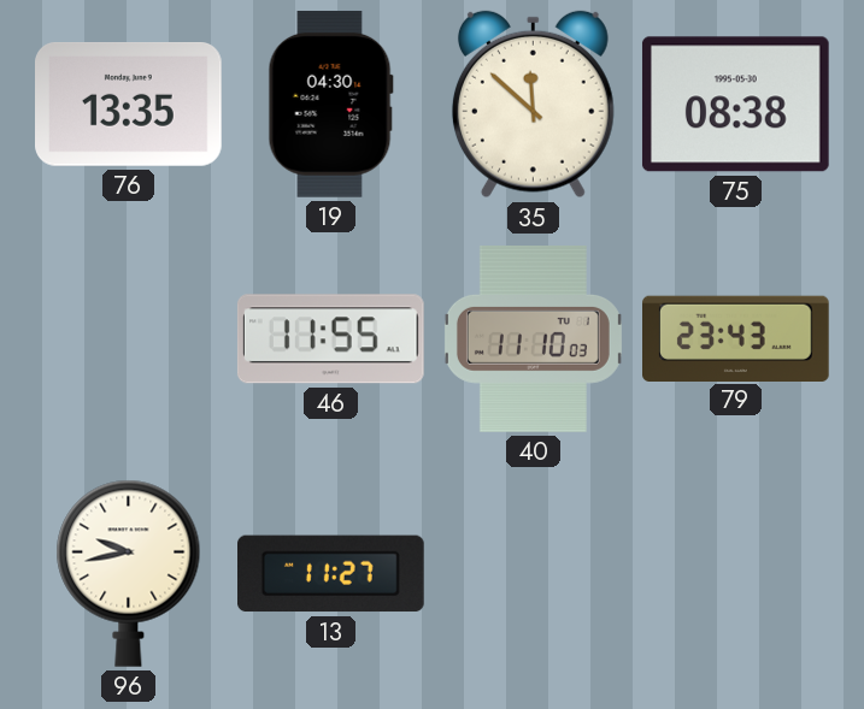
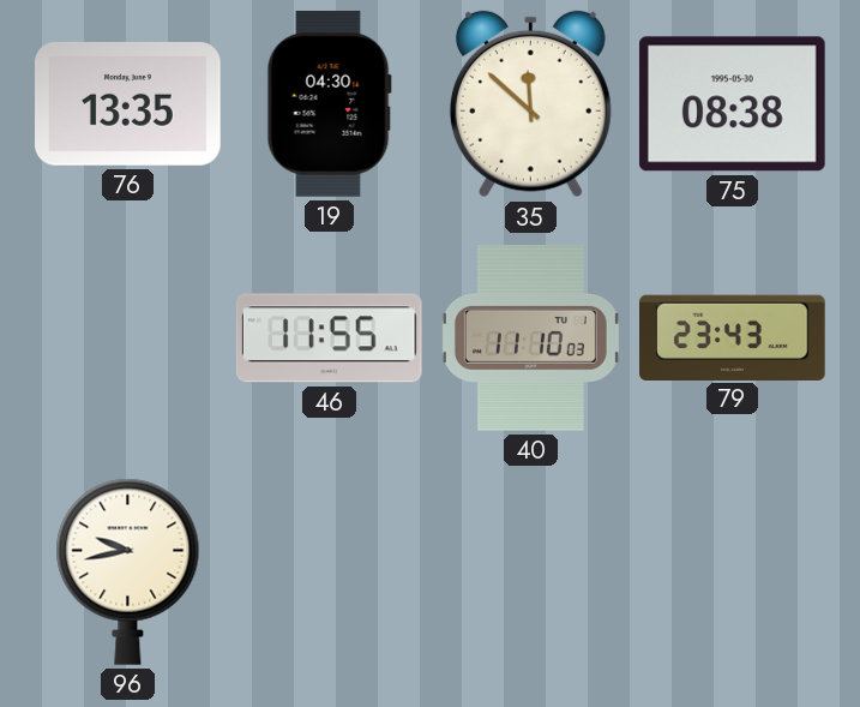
13: 11:27 -> none
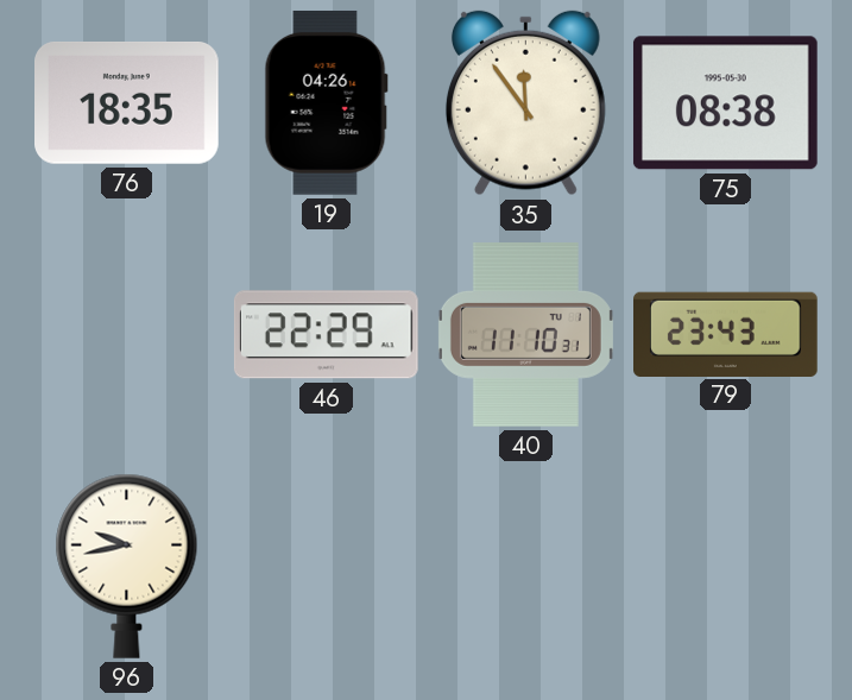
76: 13:35 -> 18:35
19: 04:30 -> 04:26
35: 11:52 -> 11:54
46: 11:55 -> 22:29
40: 11:10:03 -> 11:10:31
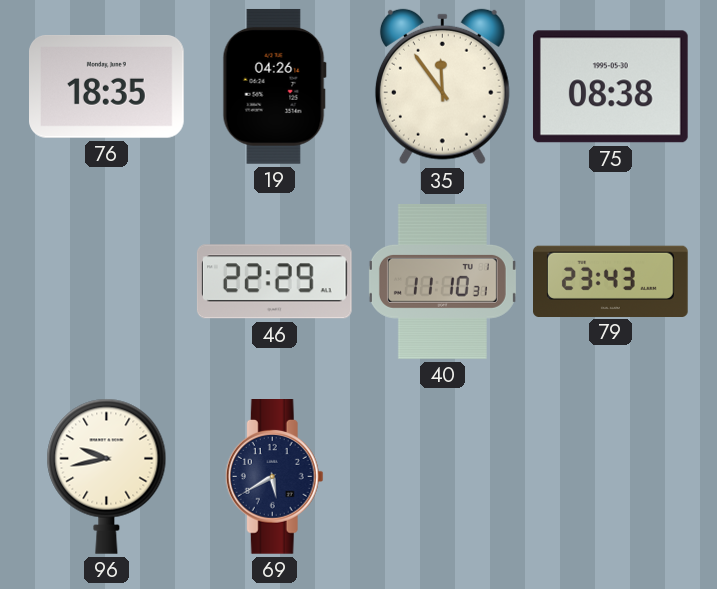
69: none -> 5:40
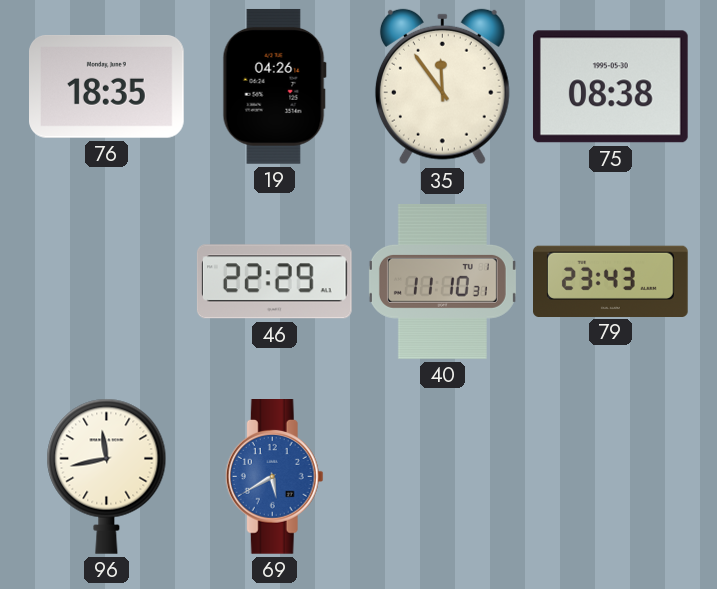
96: 9:43 -> 11:43
69 dial: navy -> blue
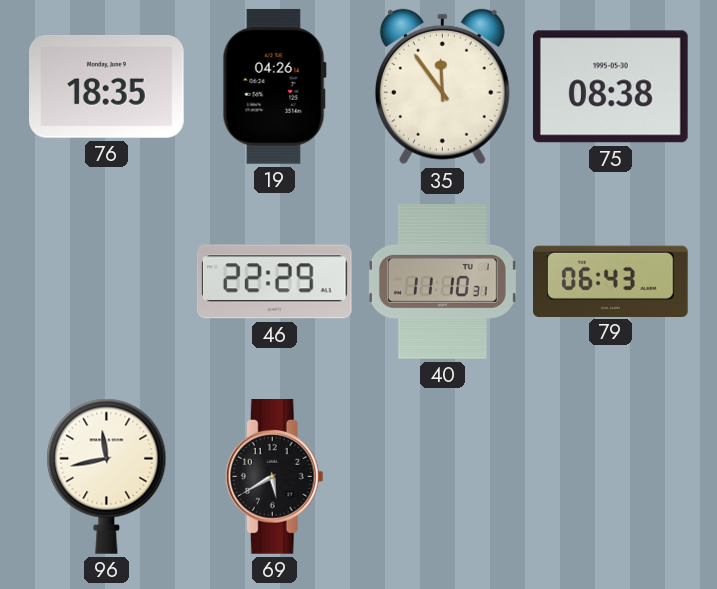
79: 23:43 -> 06:43
69 dial: blue -> black
